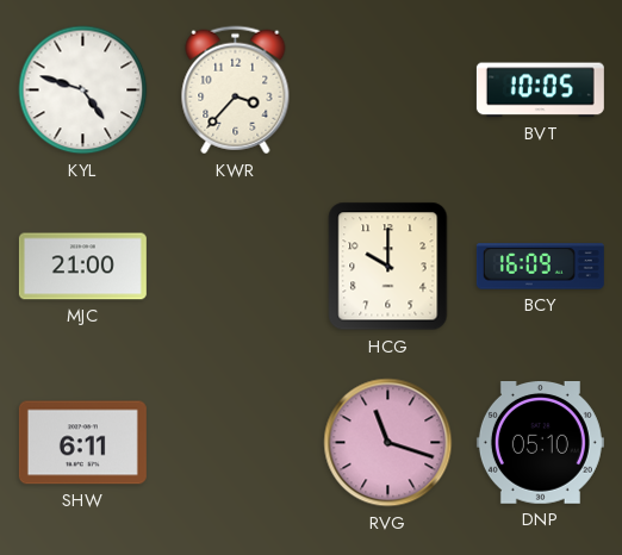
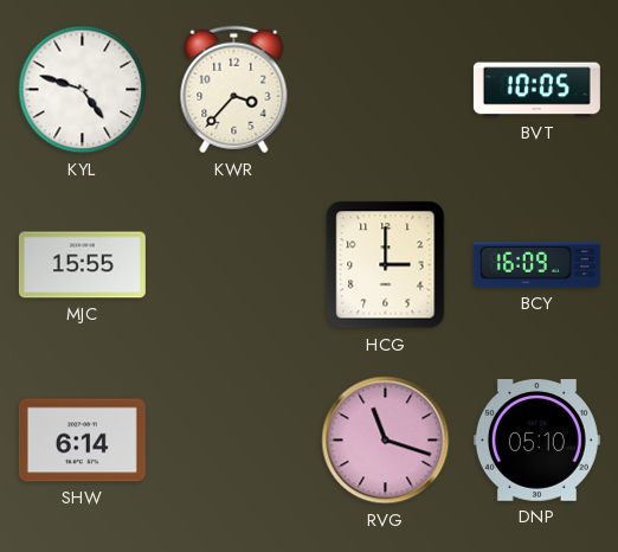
MJC: 21:00 -> 15:55
HCG: 10:00 -> 3:00
SHW: 6:11 -> 6:14
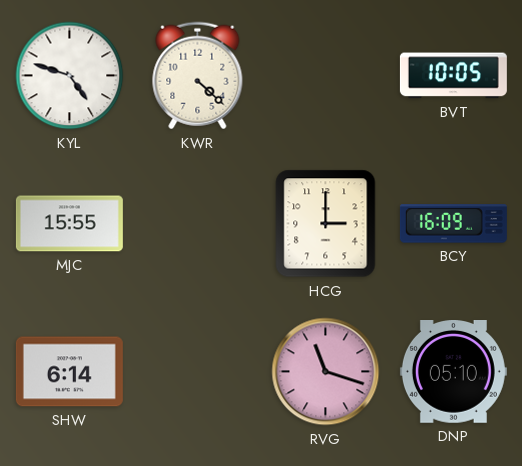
KWR: 3:37 -> 4:22
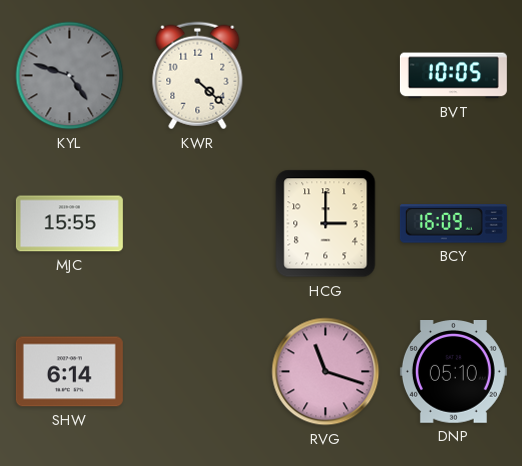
KYL dial: white -> grey
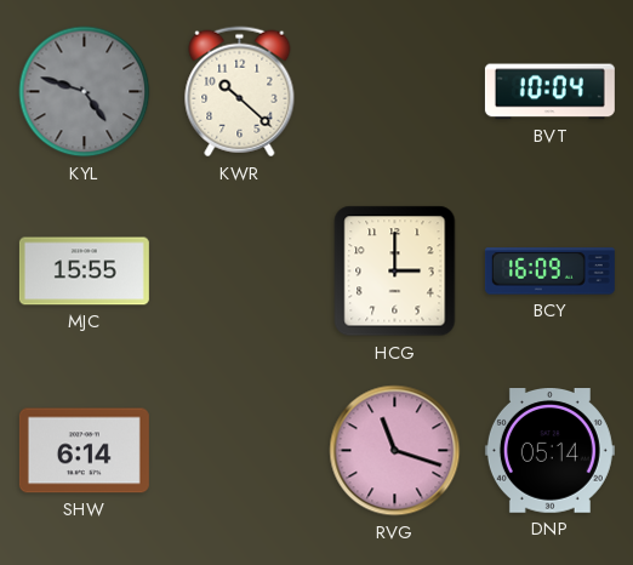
KWR: 4:22 -> 10:22
BVT: 10:05 -> 10:04
DNP: 05:10 -> 05:14
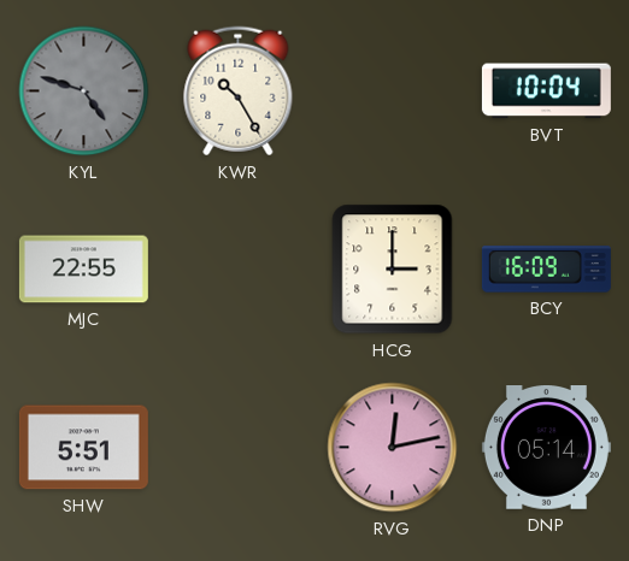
KWR: 10:22 -> 10:25
MJC: 15:55 -> 22:55
SHW: 6:14 -> 5:51
RVG: 11:18 -> 12:13
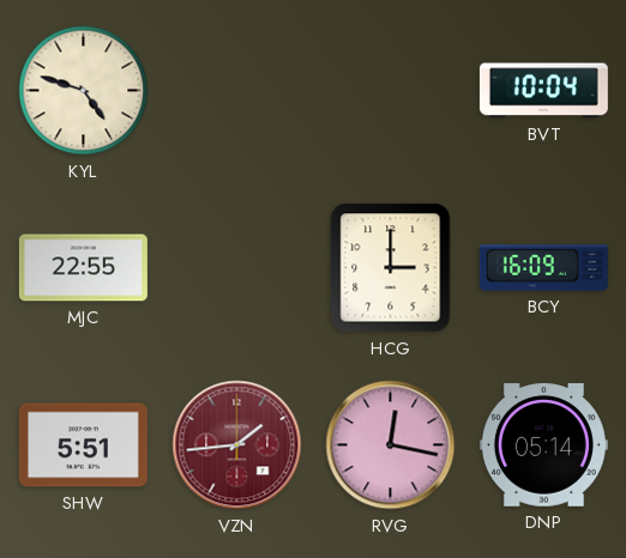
KYL dial: grey -> cream
KWR: 10:25 -> none
VZN: none -> 1:44
RVG: 12:13 -> 12:17
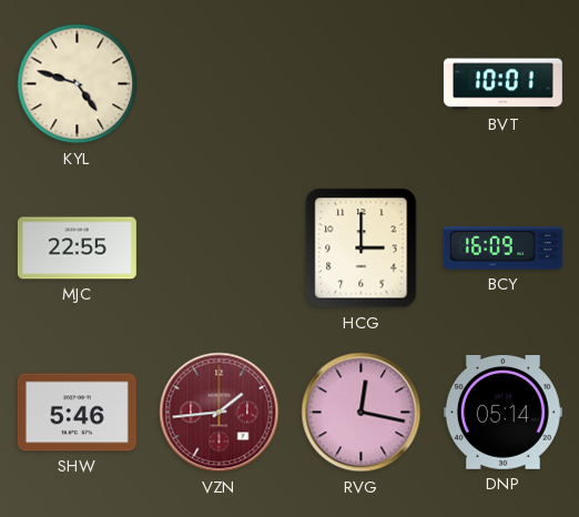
BVT: 10:04 -> 10:01
SHW: 5:51 -> 5:46
